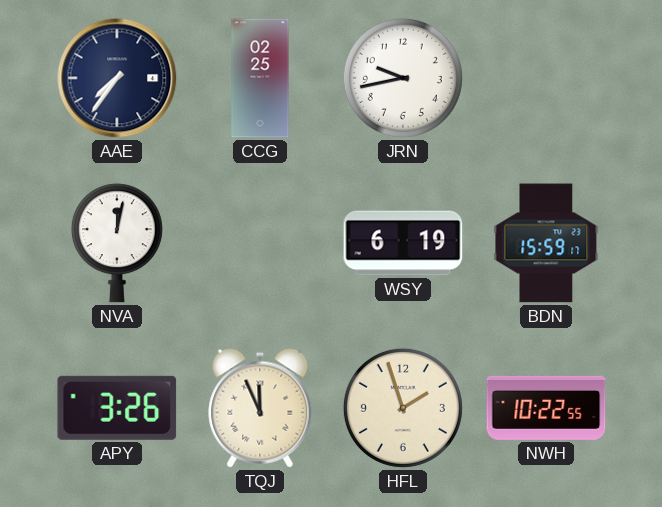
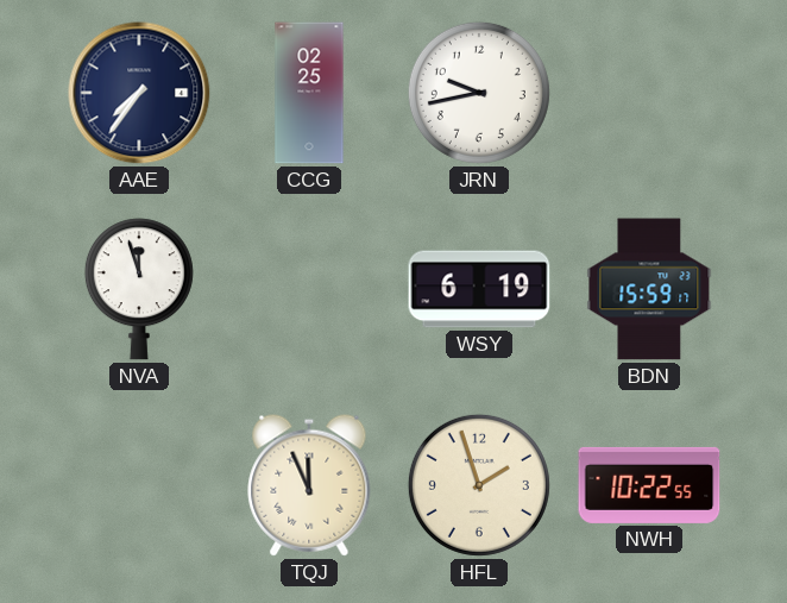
NVA: 12:02 -> 11:57
APY: 3:26 -> none
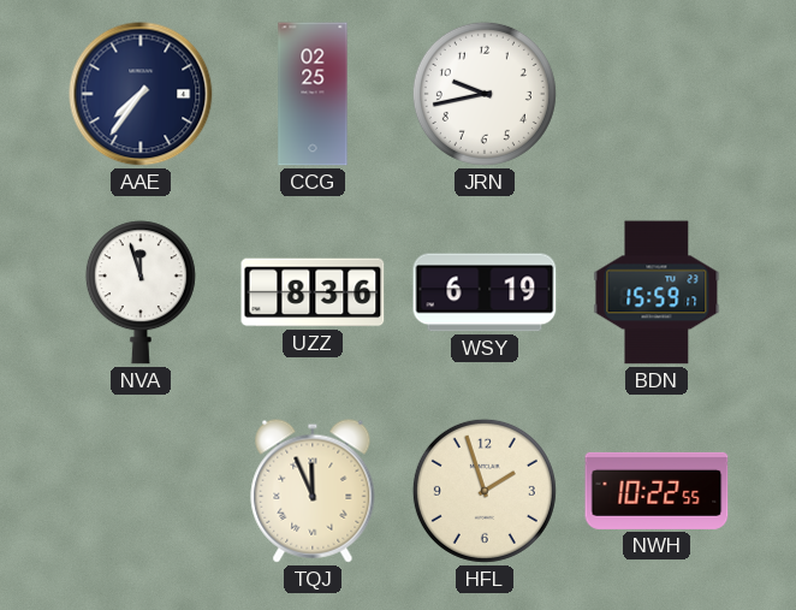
UZZ: none -> 8:36
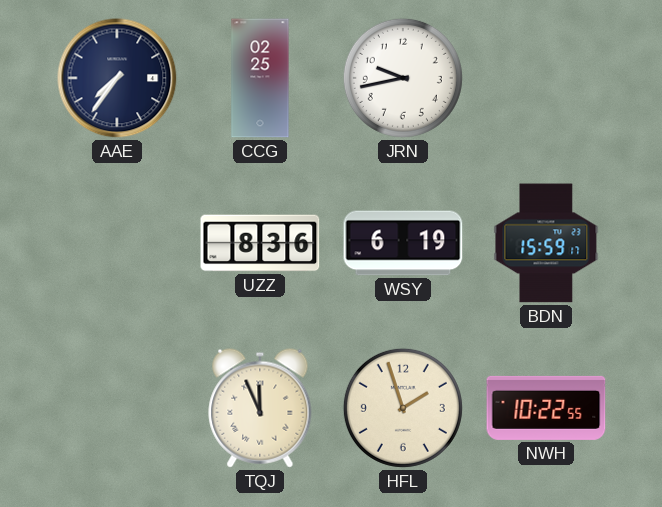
NVA: 11:57 -> none
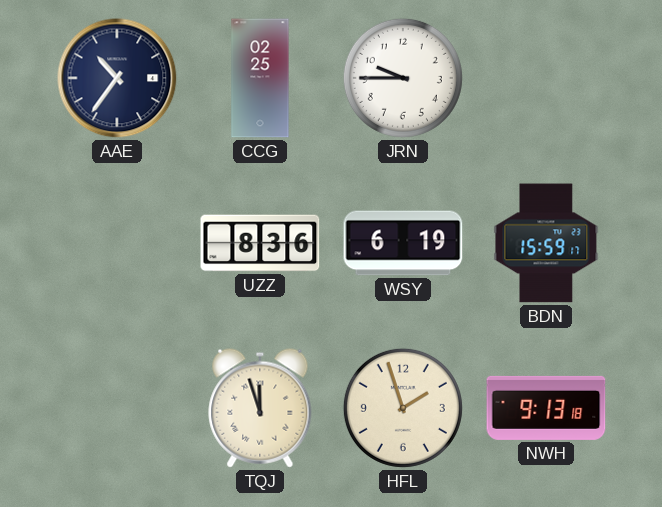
AAE: 7:36 -> 10:36
JRN: 9:43 -> 9:45
TQJ: 11:56 -> 11:57
NWH: 10:22 -> 9:13
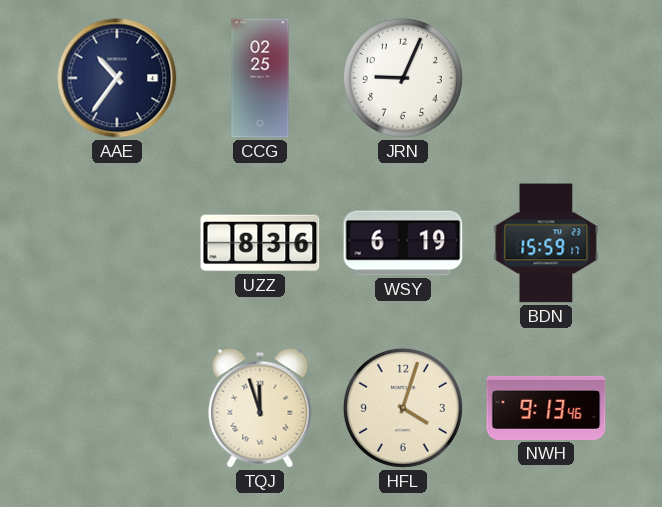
JRN: 9:45 -> 9:04
HFL: 1:57 -> 4:03
NWH: 9:13:18 -> 9:13:46
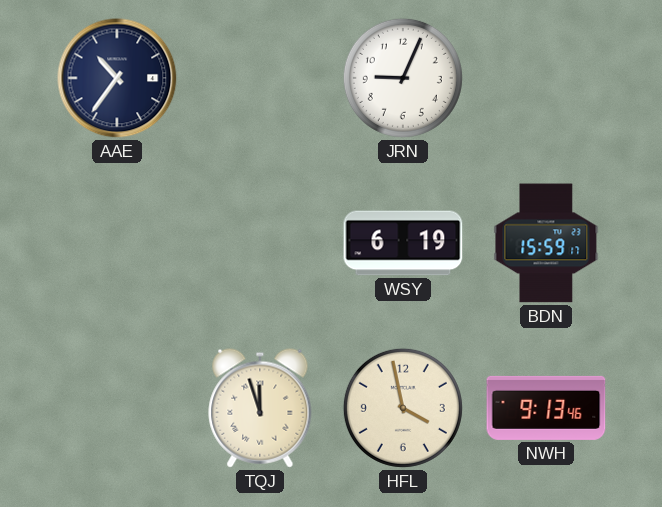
CCG: 02:25 -> none
UZZ: 8:36 -> none
HFL: 4:03 -> 3:58
